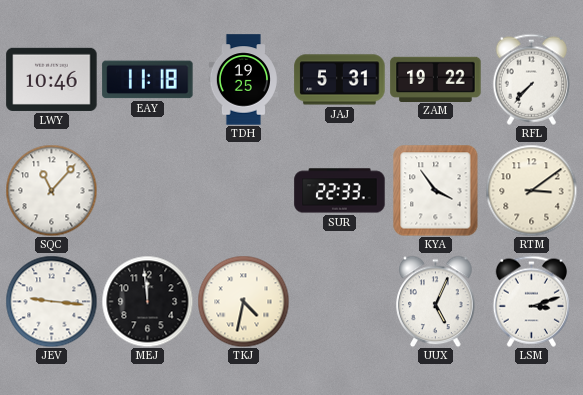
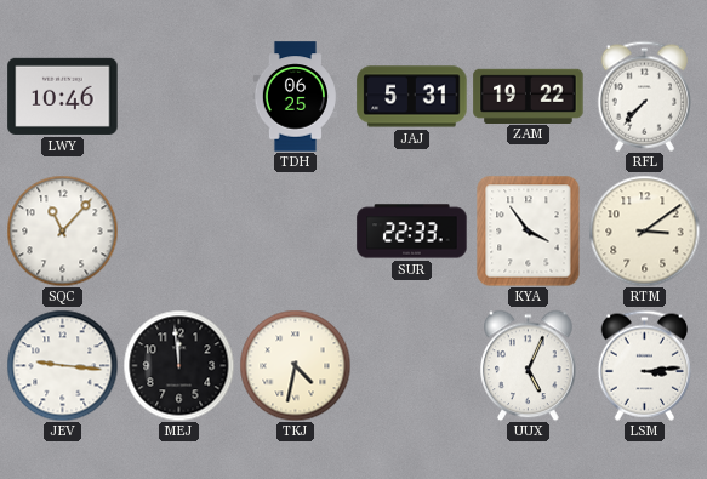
EAY: 11:18 -> none
TDH: 19:25 -> 06:25
LSM: 3:12 -> 3:14
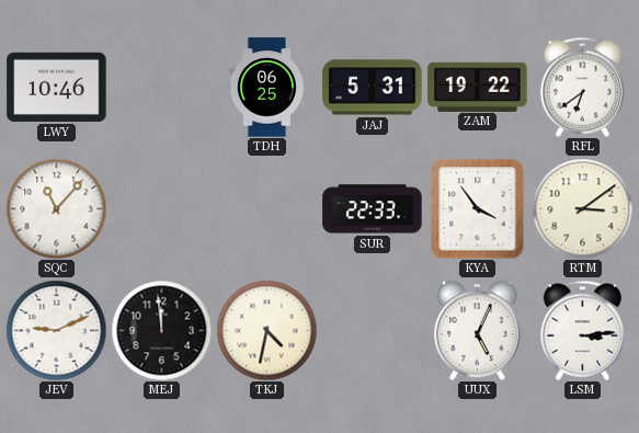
RFL: 7:37 -> 6:39
JEV: 9:16 -> 9:11
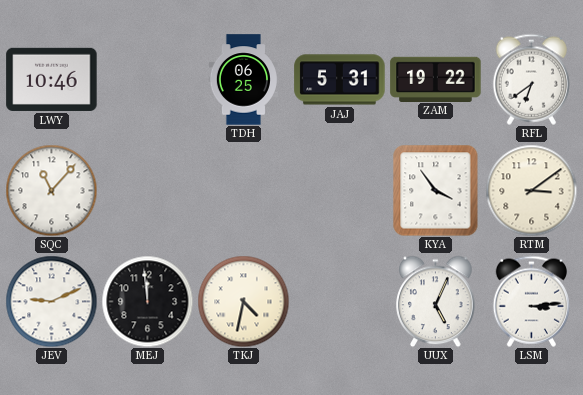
SUR: 22:33 -> none
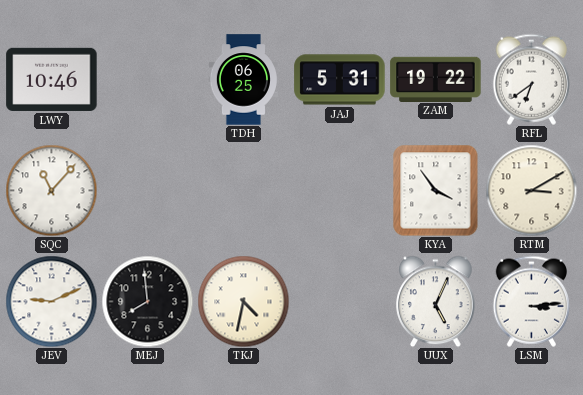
RTM: 3:09 -> 3:10
MEJ: 11:59 -> 7:59
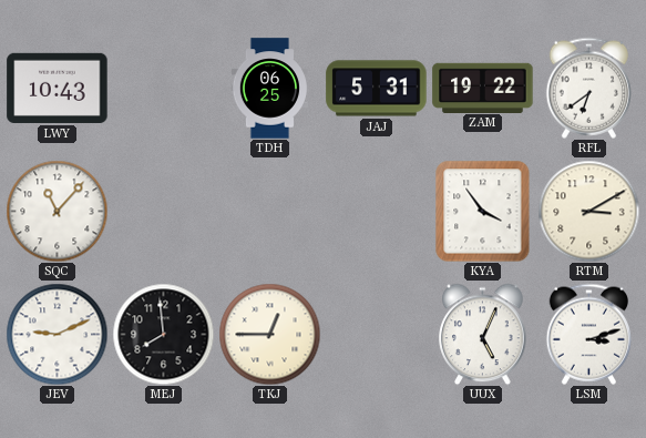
LWY: 10:46 -> 10:43
TKJ: 4:32 -> 12:45
LSM: 3:14 -> 3:12
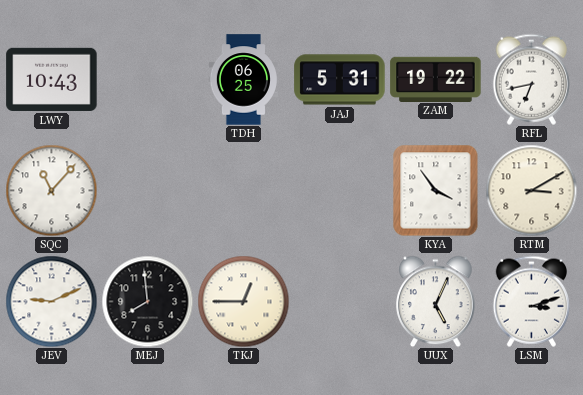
RFL: 6:39 -> 6:43
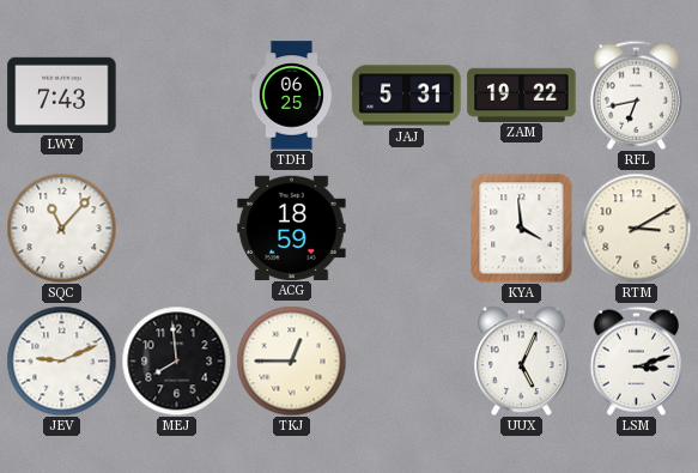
LWY: 10:43 -> 7:43
ACG: none -> 18:59
KYA: 3:54 -> 3:59
